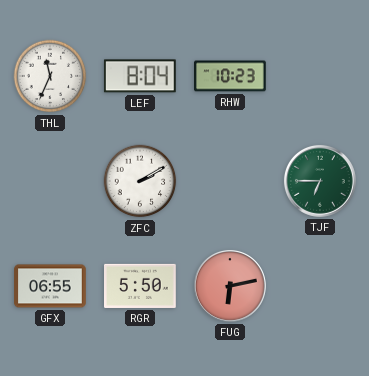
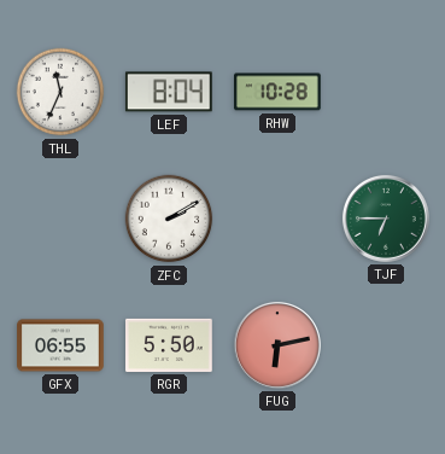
RHW: 10:23 -> 10:28
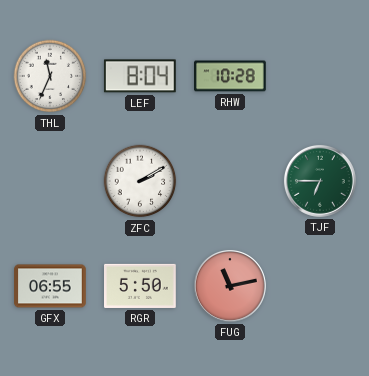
FUG: 6:13 -> 11:13
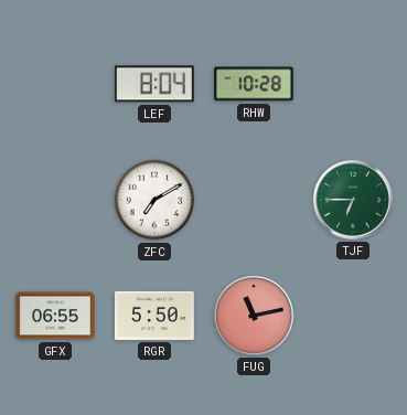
THL: 11:34 -> none
ZFC: 2:10 -> 7:10
